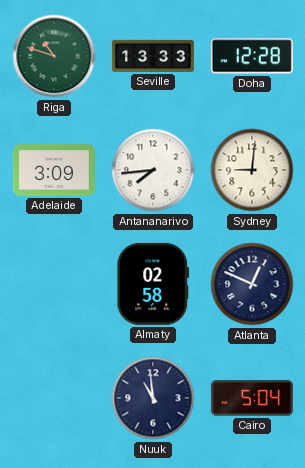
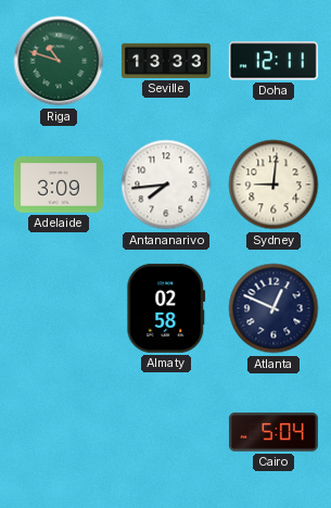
Doha: 12:28 -> 12:11
Nuuk: 10:59 -> none
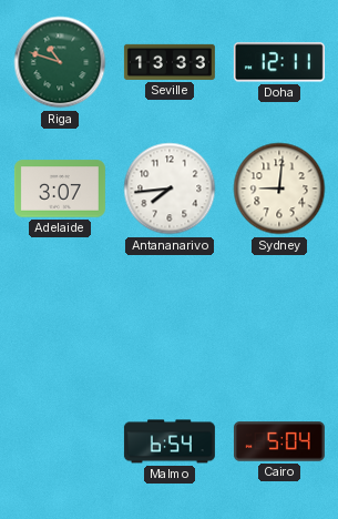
Adelaide: 3:09 -> 3:07
Almaty: 02:58 -> none
Atlanta: 12:49 -> none
Malmo: none -> 6:54
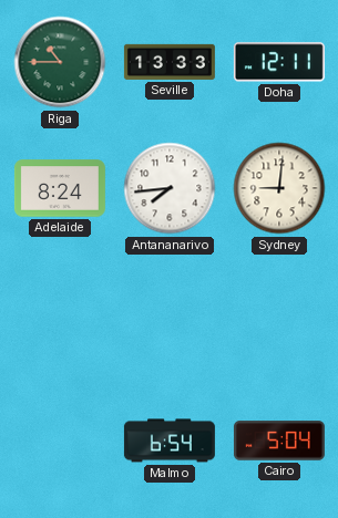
Riga: 10:48 -> 10:45
Adelaide: 3:07 -> 8:24
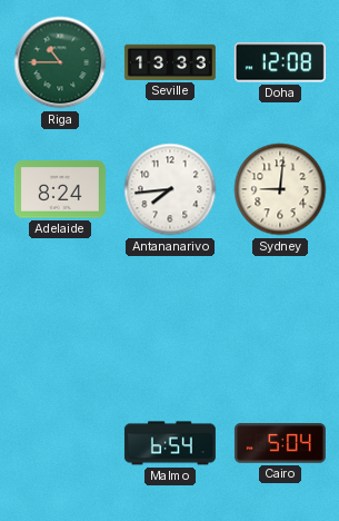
Doha: 12:11 -> 12:08
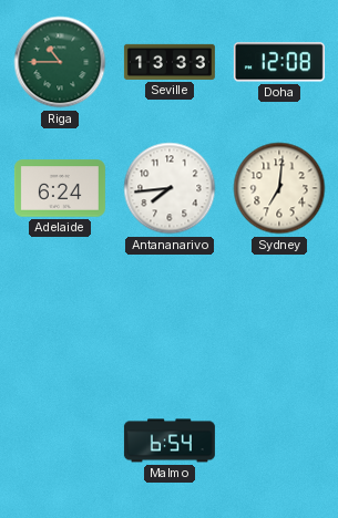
Adelaide: 8:24 -> 6:24
Sydney: 9:01 -> 7:01
Cairo: 5:04 -> none
